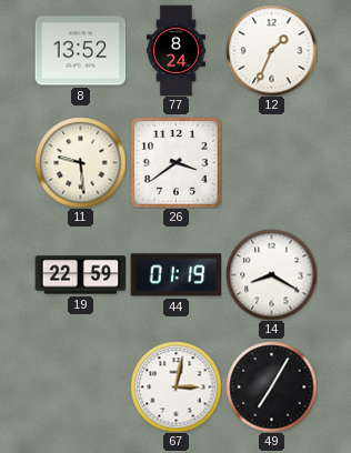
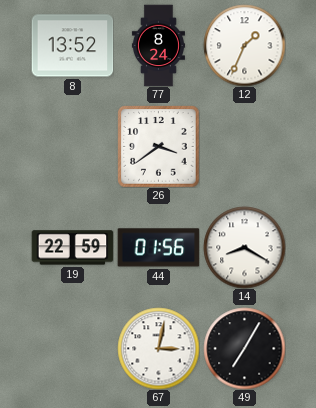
11: 9:29 -> none
44: 01:19 -> 01:56
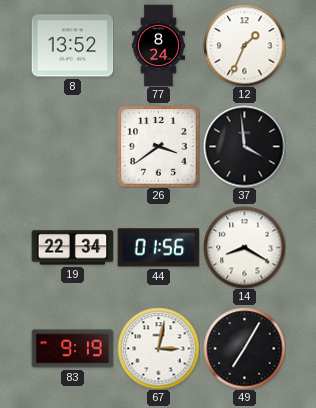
37: none -> 3:59
19: 22:59 -> 22:34
83: none -> 9:19
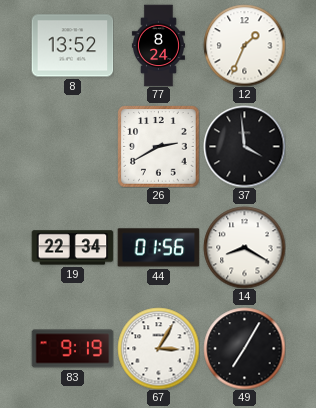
26: 3:39 -> 2:40
67: 3:02 -> 3:05
